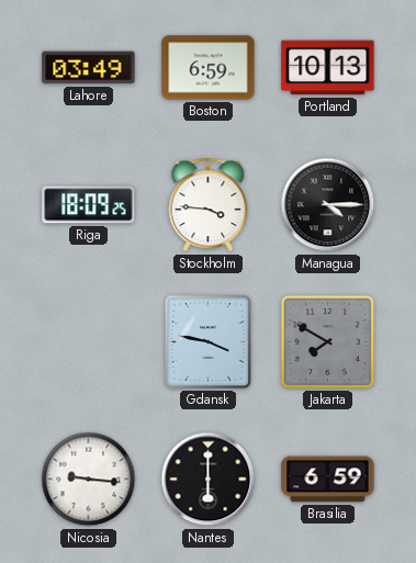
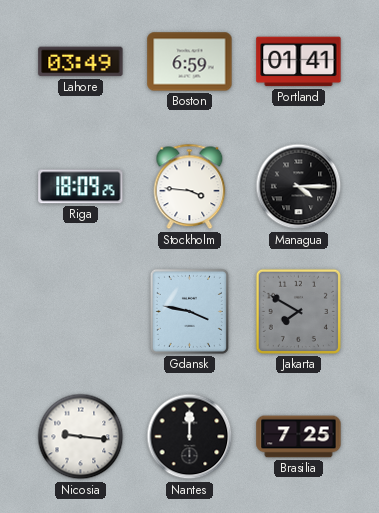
Portland: 10:13 -> 01:41
Nantes: 6:00 -> 12:00
Brasilia: 6:59 -> 7:25
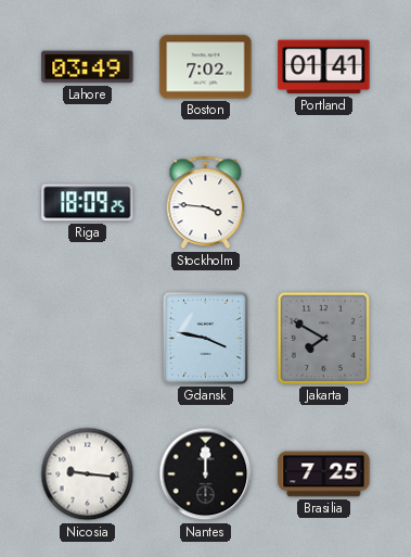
Boston: 6:59 -> 7:02
Managua: 4:15 -> none
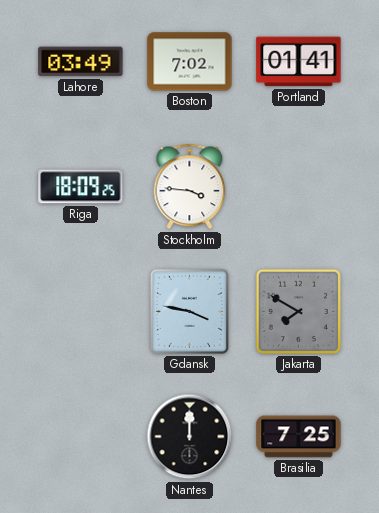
Nicosia: 9:16 -> none
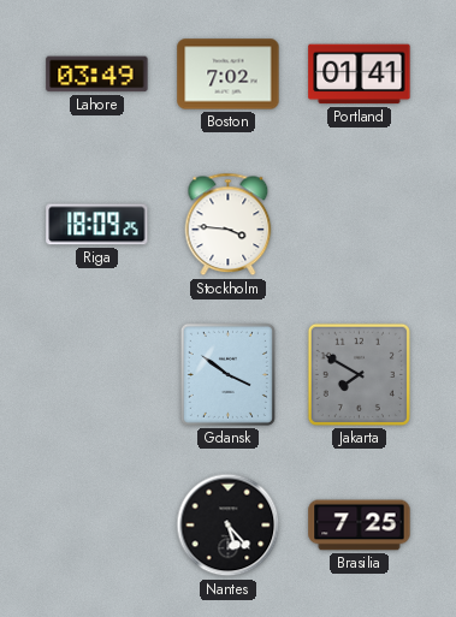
Gdansk: 3:47 -> 3:51
Nantes: 12:00 -> 5:23
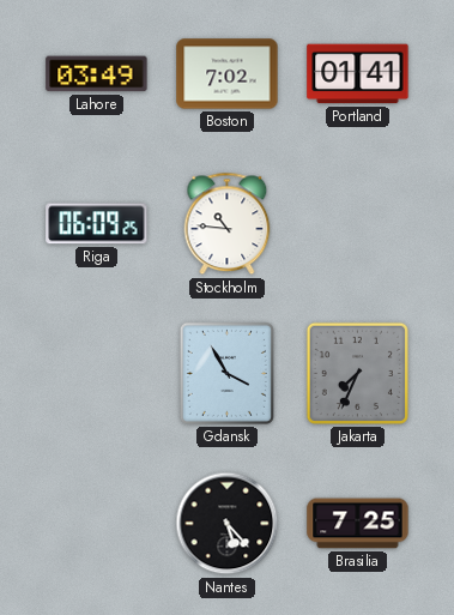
Riga: 18:09 -> 06:09
Stockholm: 3:46 -> 10:46
Gdansk: 3:51 -> 3:55
Jakarta: 7:50 -> 7:34
